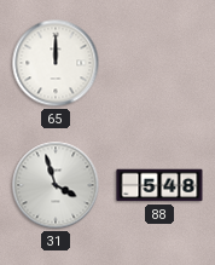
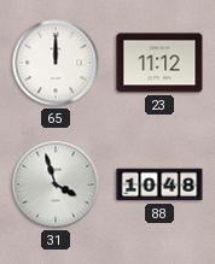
23: none -> 11:12
88: 5:48 -> 10:48
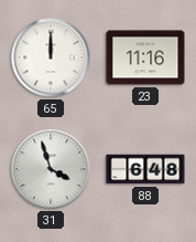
23: 11:12 -> 11:16
88: 10:48 -> 6:48
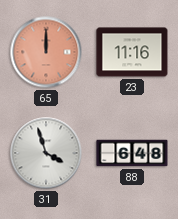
65 dial: white -> salmon
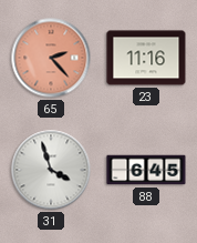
65: 12:00 -> 2:23
88: 6:48 -> 6:45
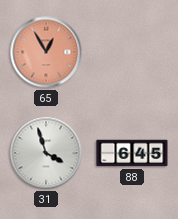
65: 2:23 -> 12:55
23: 11:16 -> none
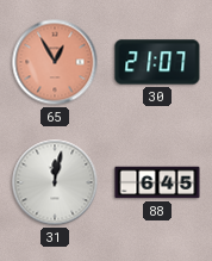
30: none -> 21:07
31: 3:57 -> 12:02
